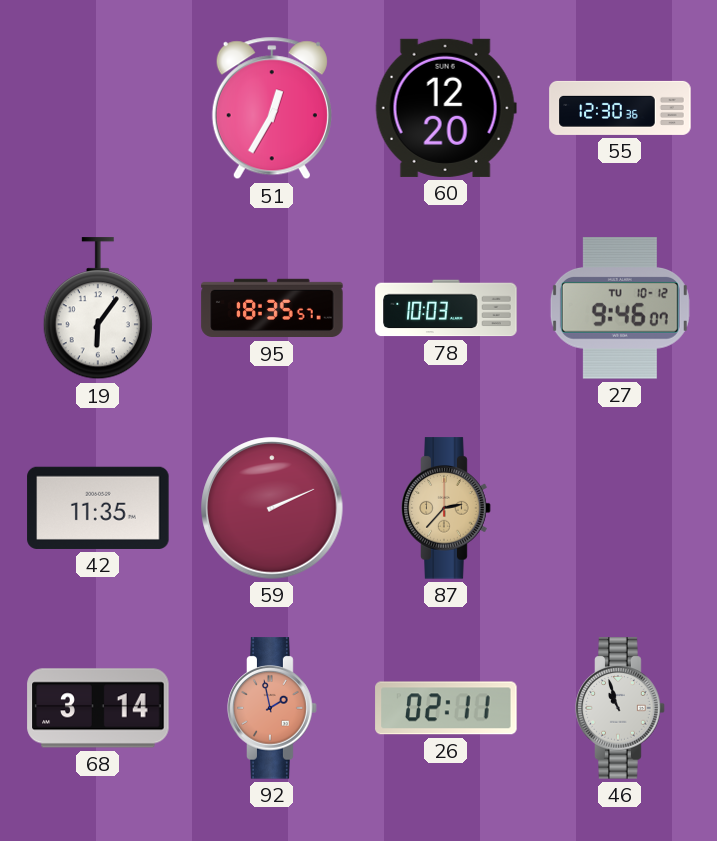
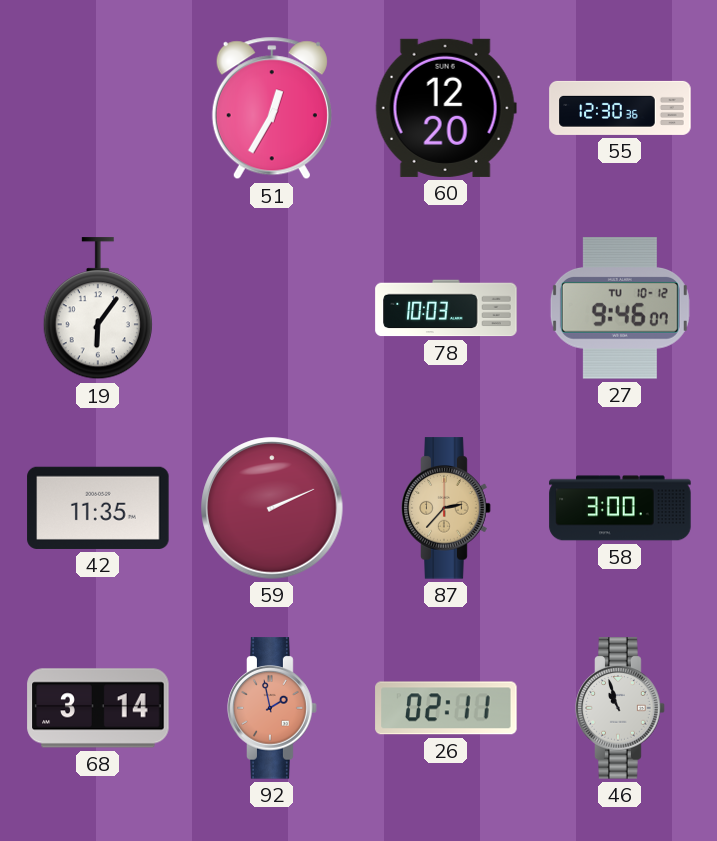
95: 18:35 -> none
58: none -> 3:00
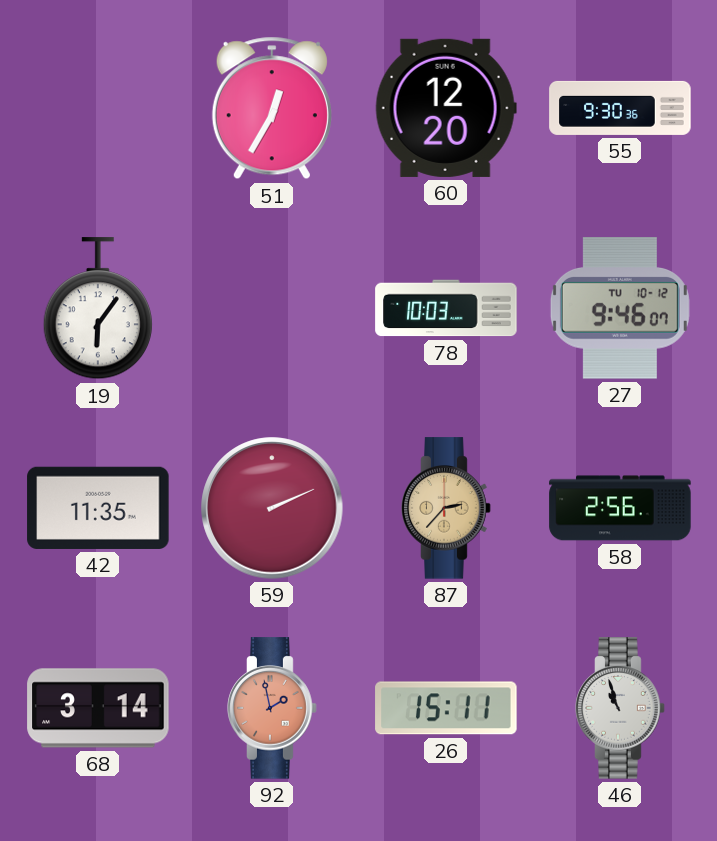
55: 12:30 -> 9:30
58: 3:00 -> 2:56
26: 02:11 -> 15:11
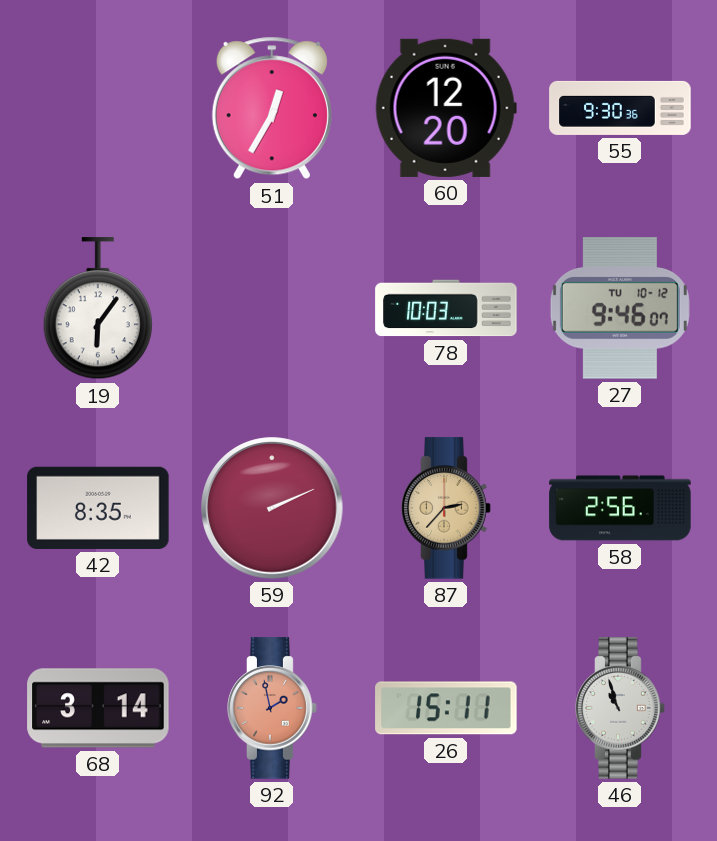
42: 11:35 -> 8:35
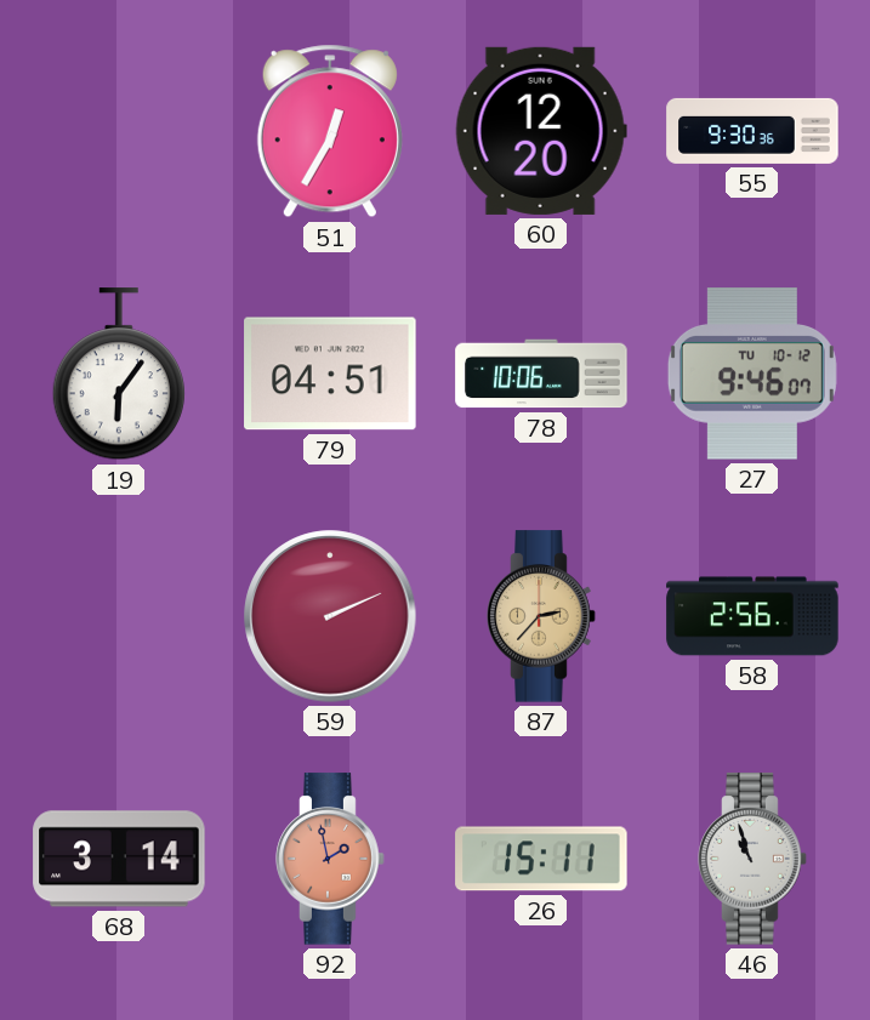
79: none -> 04:51
78: 10:03 -> 10:06
42: 8:35 -> none
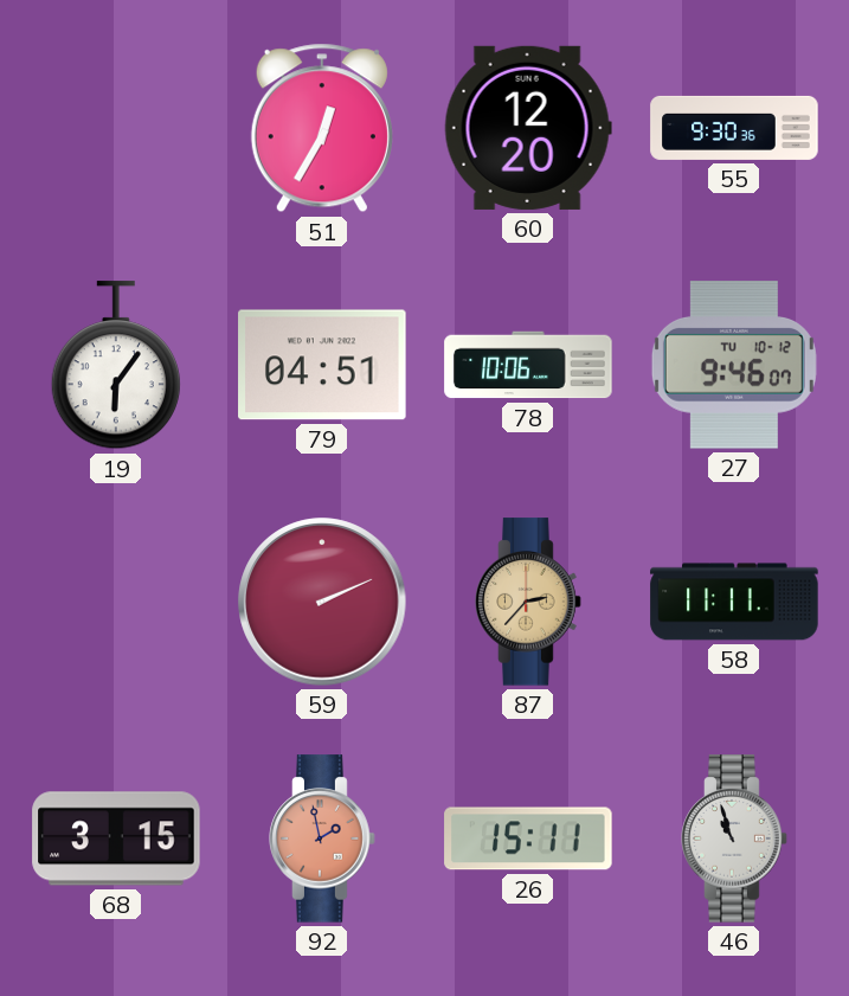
58: 2:56 -> 11:11
68: 3:14 -> 3:15
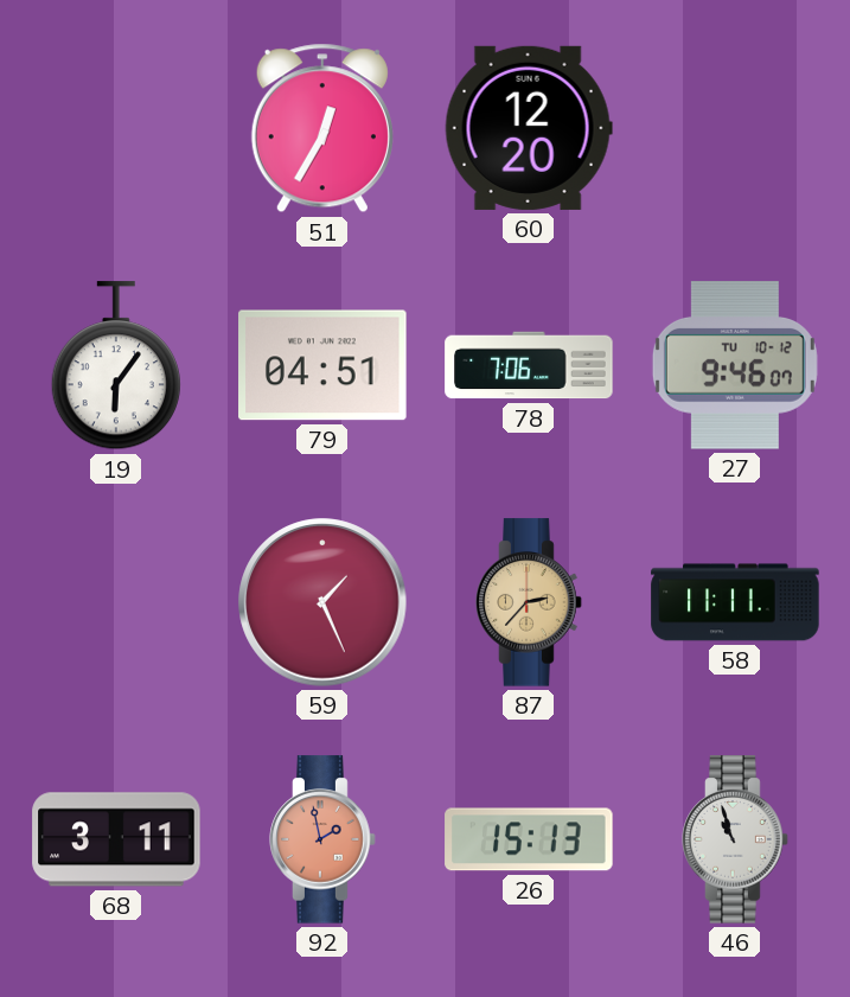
55: 9:30 -> none
78: 10:06 -> 7:06
59: 2:11 -> 1:26
68: 3:15 -> 3:11
26: 15:11 -> 15:13
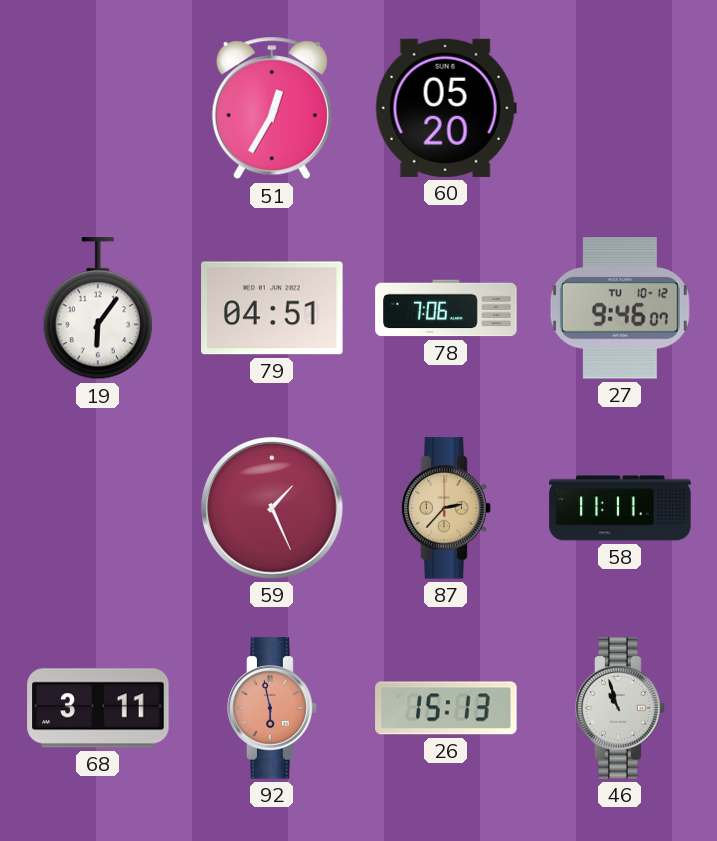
60: 12:20 -> 05:20
92: 1:58 -> 5:58
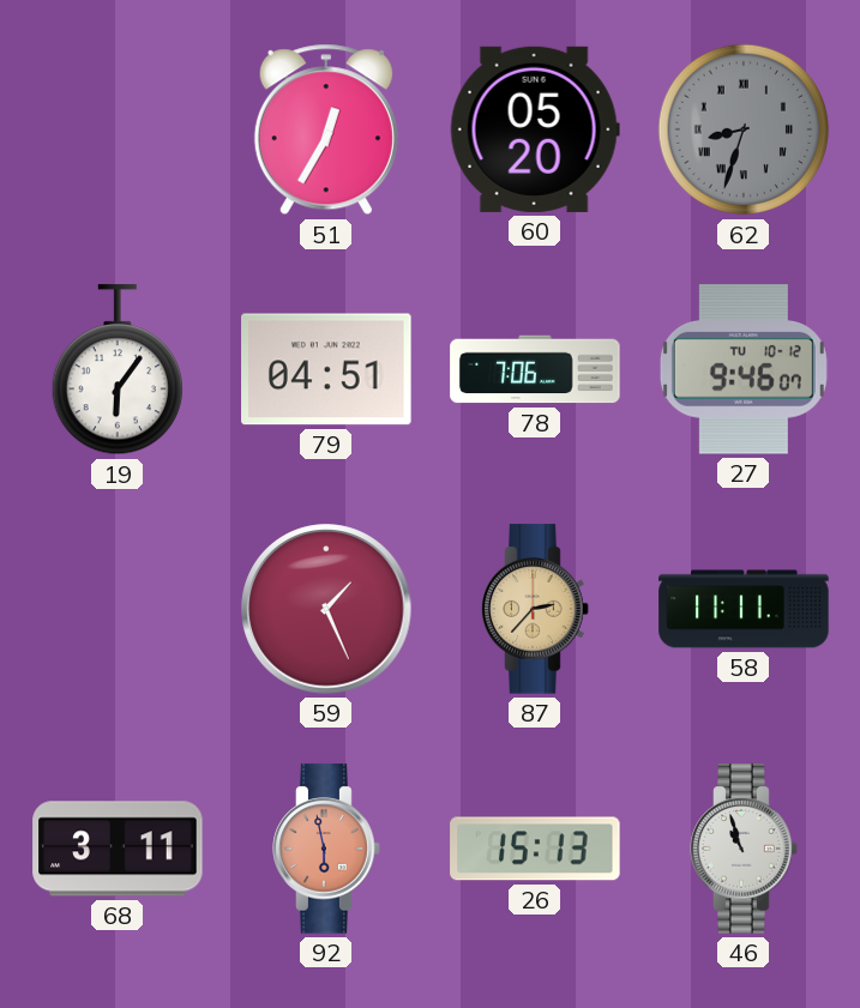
62: none -> 8:33
